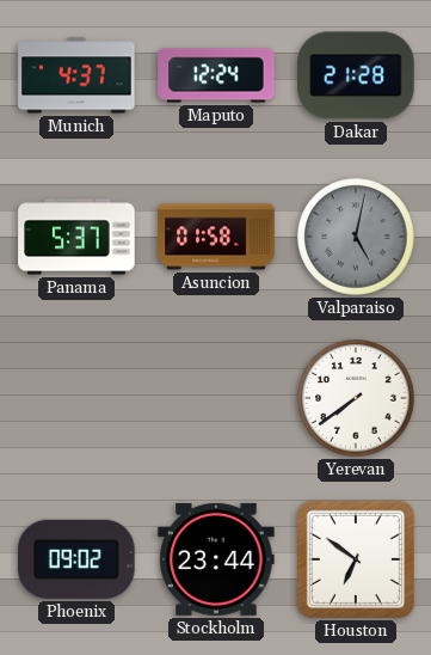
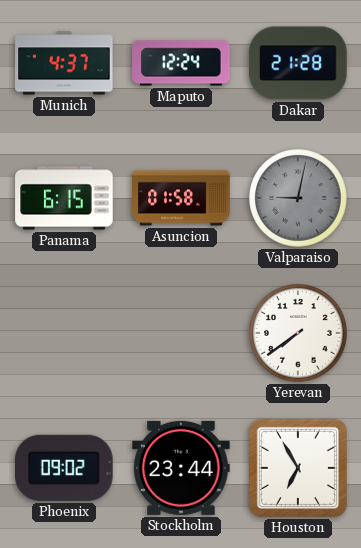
Panama: 5:37 -> 6:15
Valparaiso: 5:02 -> 9:02
Houston: 6:51 -> 6:55
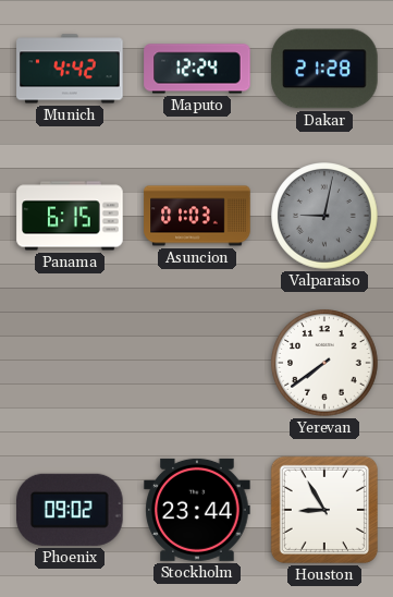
Munich: 4:37 -> 4:42
Asuncion: 01:58 -> 01:03
Houston: 6:55 -> 8:55
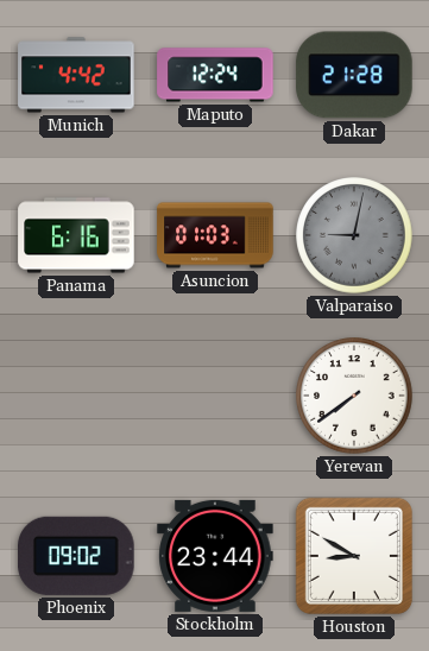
Panama: 6:15 -> 6:16
Houston: 8:55 -> 8:50
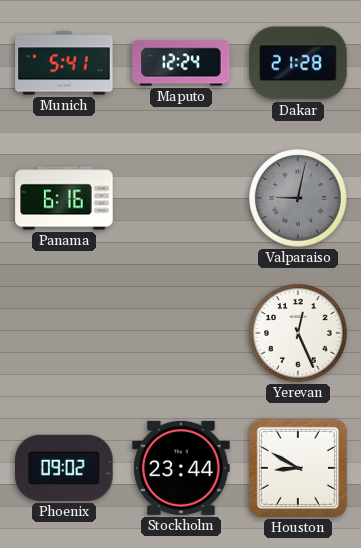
Munich: 4:42 -> 5:41
Asuncion: 01:03 -> none
Yerevan: 7:39 -> 12:26
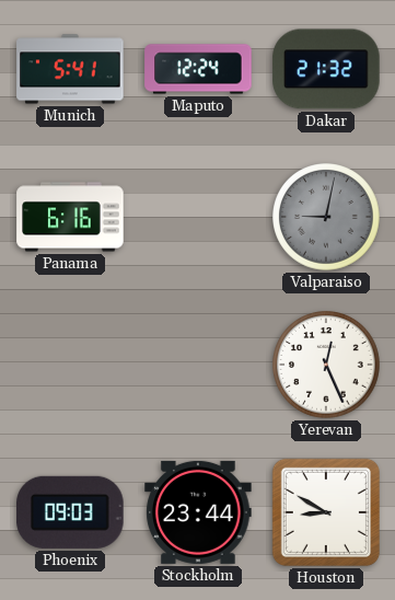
Dakar: 21:28 -> 21:32
Phoenix: 09:02 -> 09:03
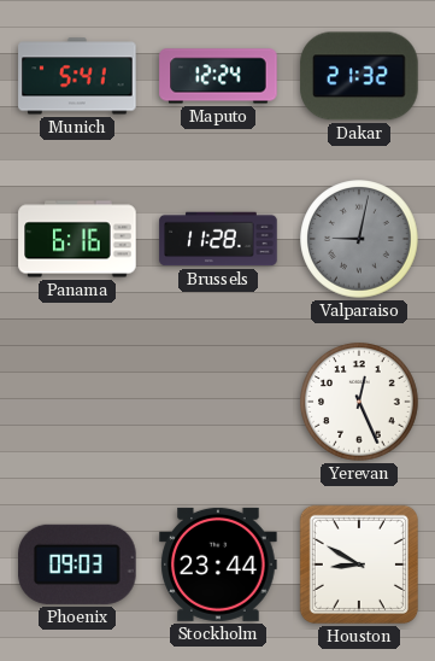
Brussels: none -> 11:28
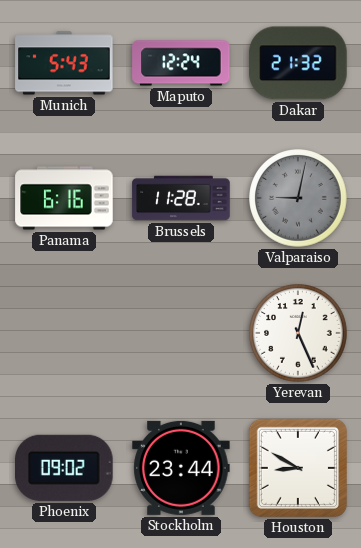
Munich: 5:41 -> 5:43
Phoenix: 09:03 -> 09:02
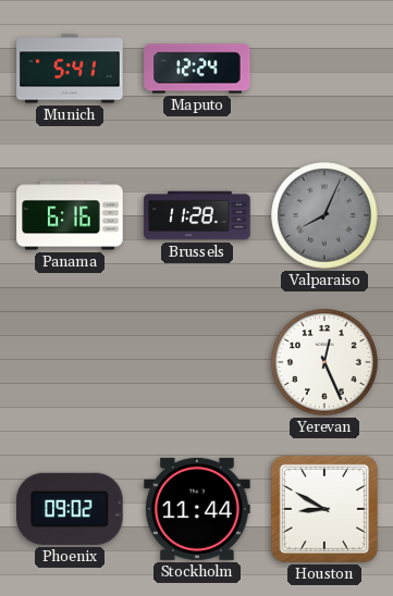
Munich: 5:43 -> 5:41
Dakar: 21:32 -> none
Valparaiso: 9:02 -> 8:04
Stockholm: 23:44 -> 11:44
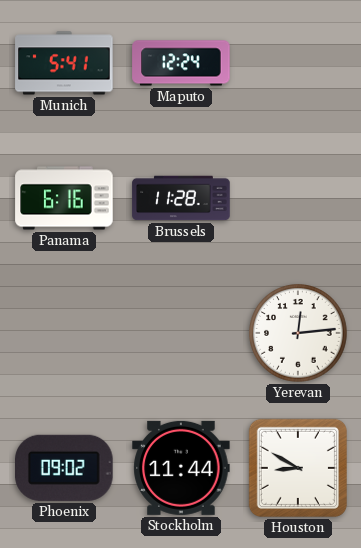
Valparaiso: 8:04 -> none
Yerevan: 12:26 -> 12:14
